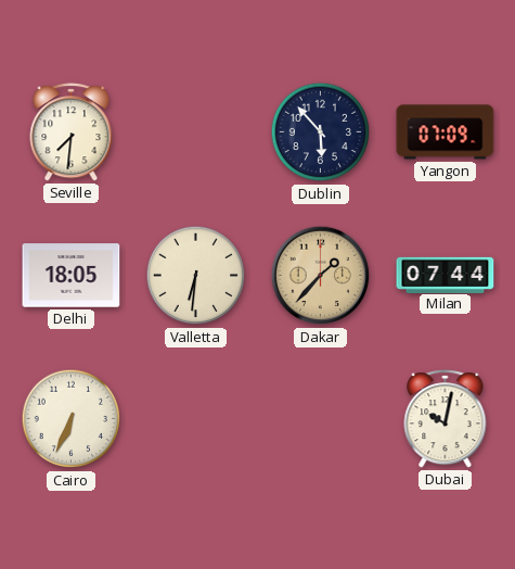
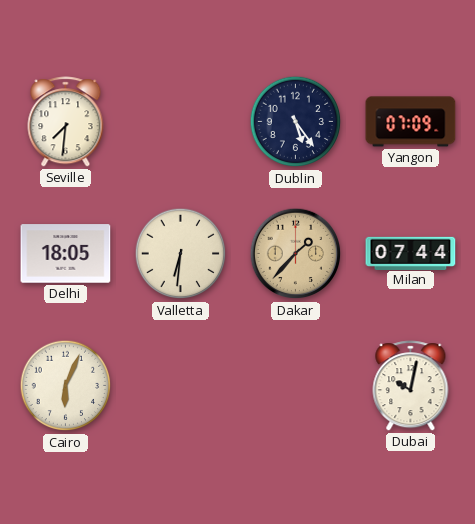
Dublin: 5:53 -> 5:24
Cairo: 6:34 -> 6:04
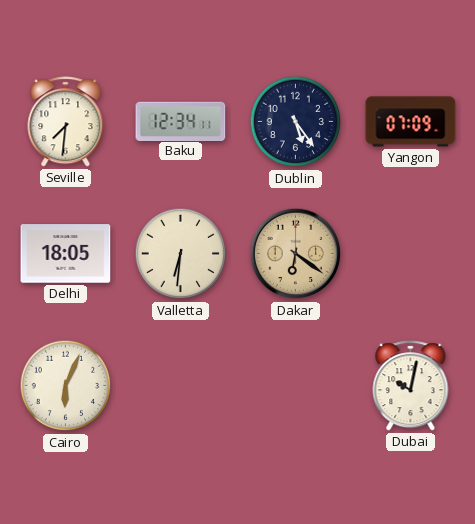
Baku: none -> 12:34
Dakar: 1:37 -> 6:21
Milan: 07:44 -> none
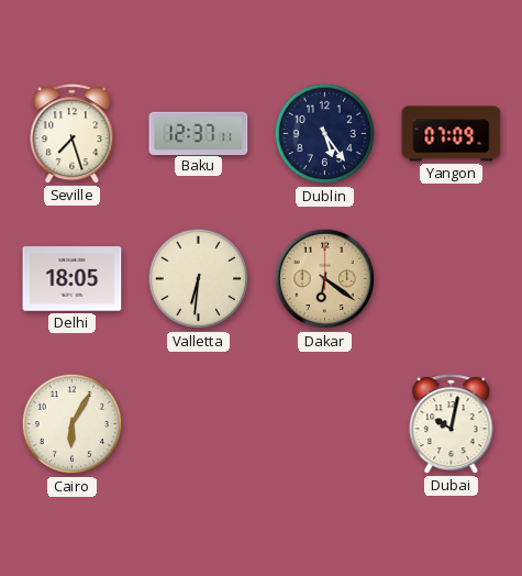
Seville: 7:31 -> 7:27
Baku: 12:34 -> 12:37
Cairo: 6:04 -> 6:05
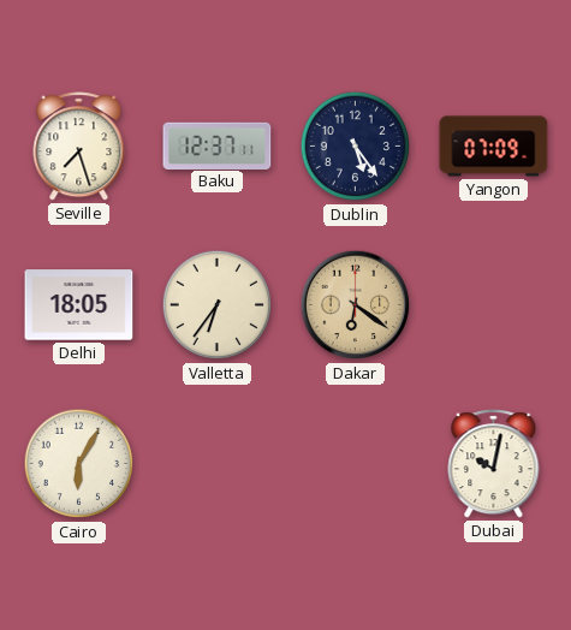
Valletta: 6:31 -> 6:36
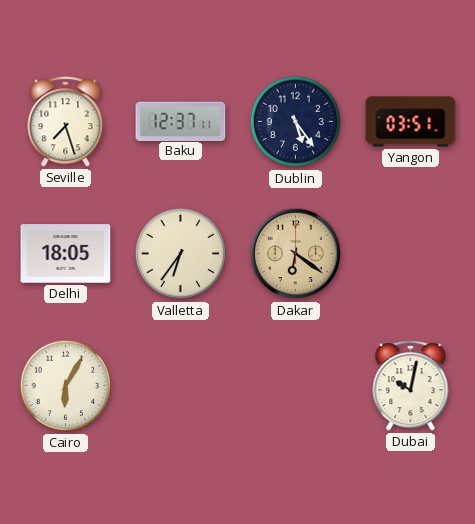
Yangon: 07:09 -> 03:51
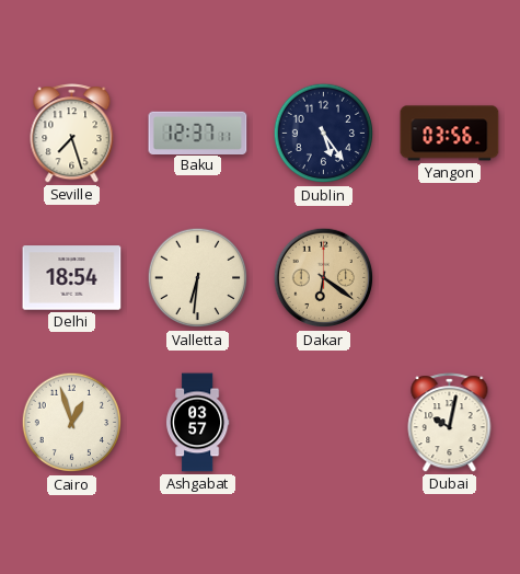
Yangon: 03:51 -> 03:56
Delhi: 18:05 -> 18:54
Valletta: 6:36 -> 6:31
Cairo: 6:05 -> 12:57
Ashgabat: none -> 03:57
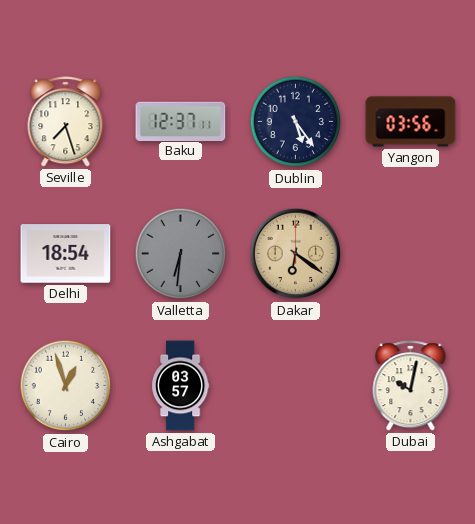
Valletta dial: cream -> grey
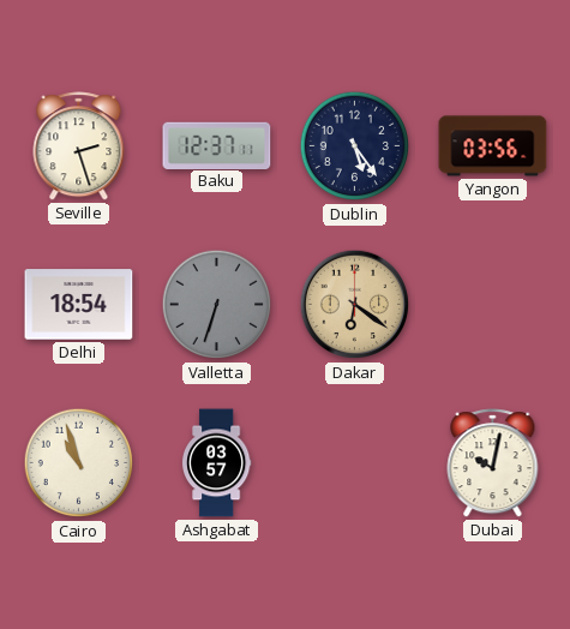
Seville: 7:27 -> 2:27
Valletta: 6:31 -> 6:33
Cairo: 12:57 -> 10:57
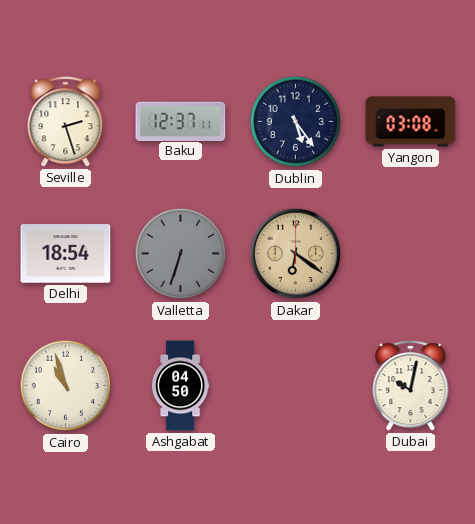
Yangon: 03:56 -> 03:08
Ashgabat: 03:57 -> 04:50
